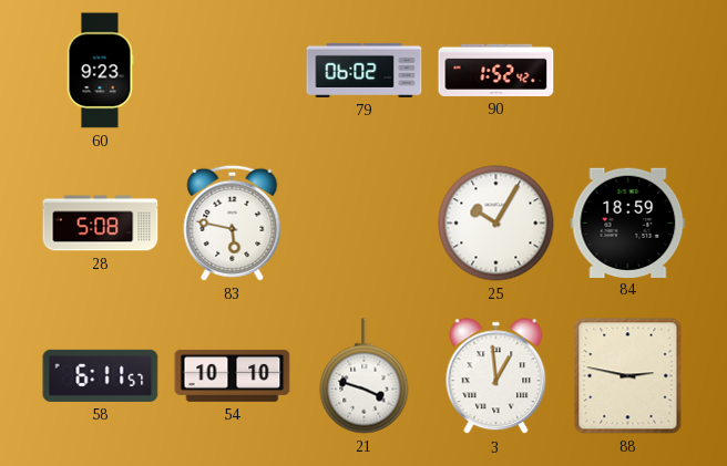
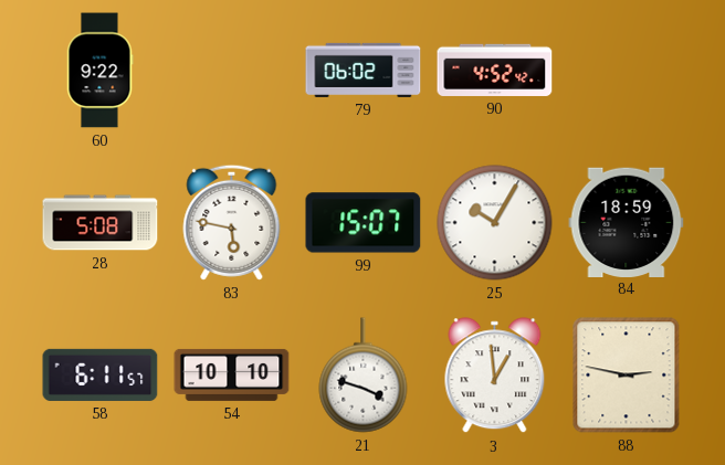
60: 9:23 -> 9:22
90: 1:52 -> 4:52
99: none -> 15:07
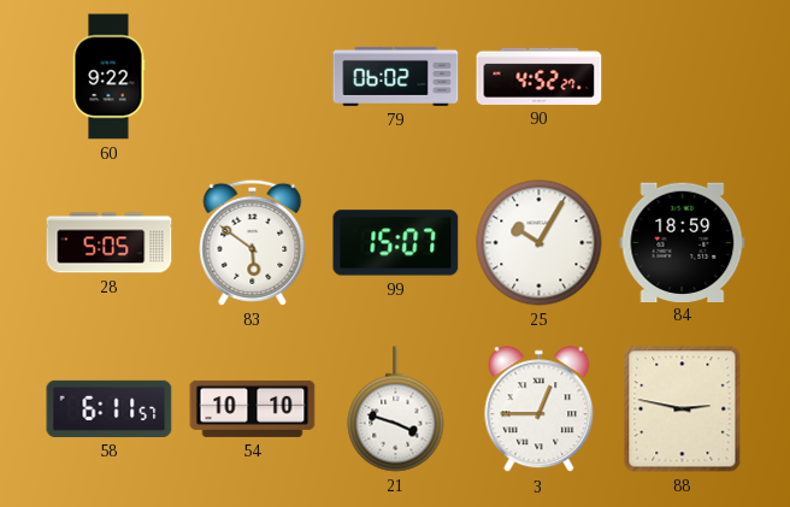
90: 4:52:42 -> 4:52:27
28: 5:08 -> 5:05
83: 5:47 -> 5:51
3: 12:59 -> 12:45
